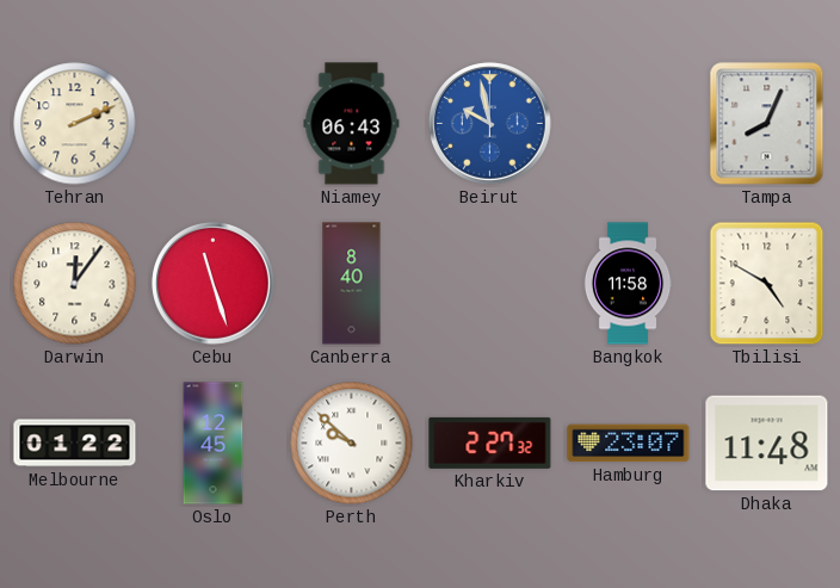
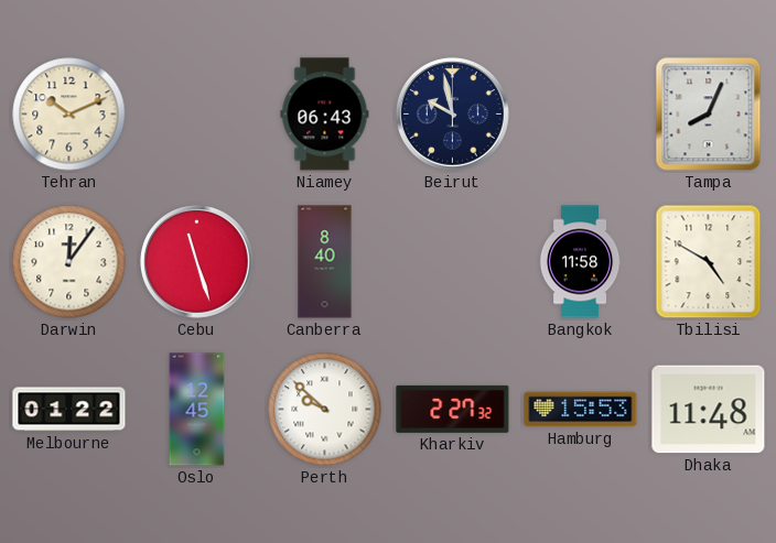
Tehran: 2:11 -> 10:11
Beirut dial: blue -> navy
Hamburg: 23:07 -> 15:53
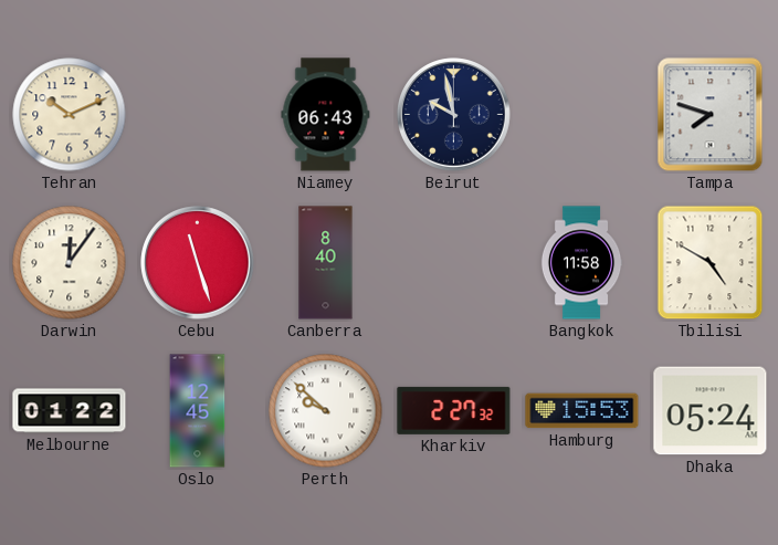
Tampa: 8:04 -> 7:48
Dhaka: 11:48 -> 05:24
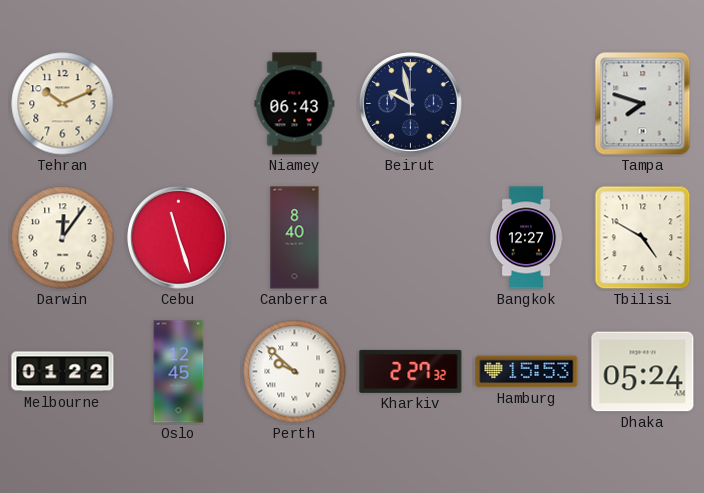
Bangkok: 11:58 -> 12:27
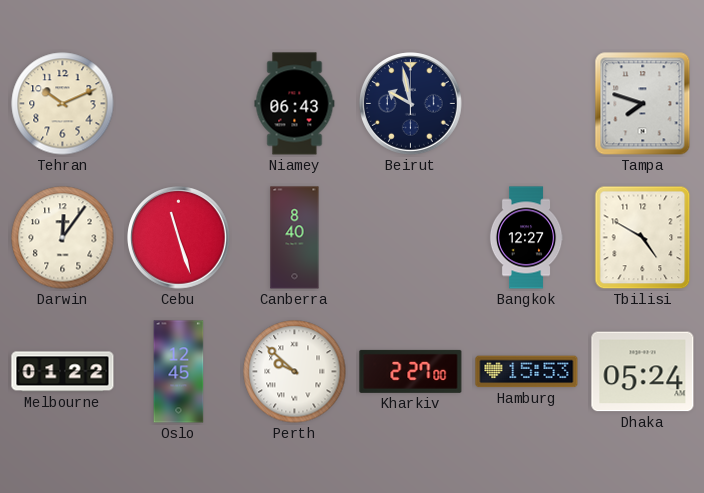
Kharkiv: 2:27:32 -> 2:27:00
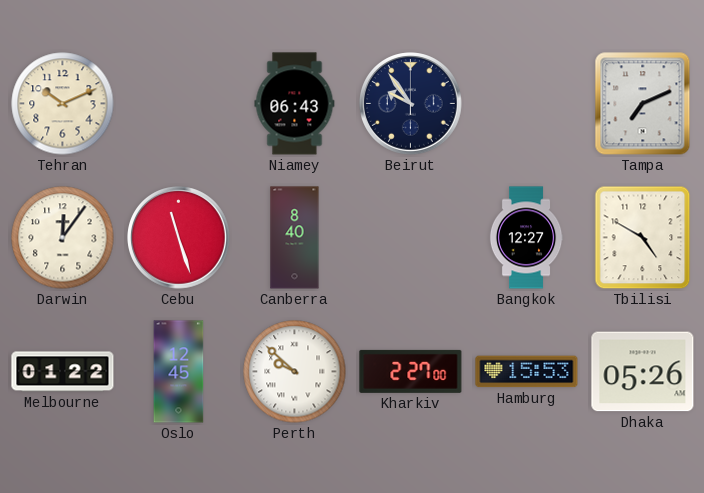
Beirut: 9:58 -> 9:54
Tampa: 7:48 -> 7:11
Dhaka: 05:24 -> 05:26
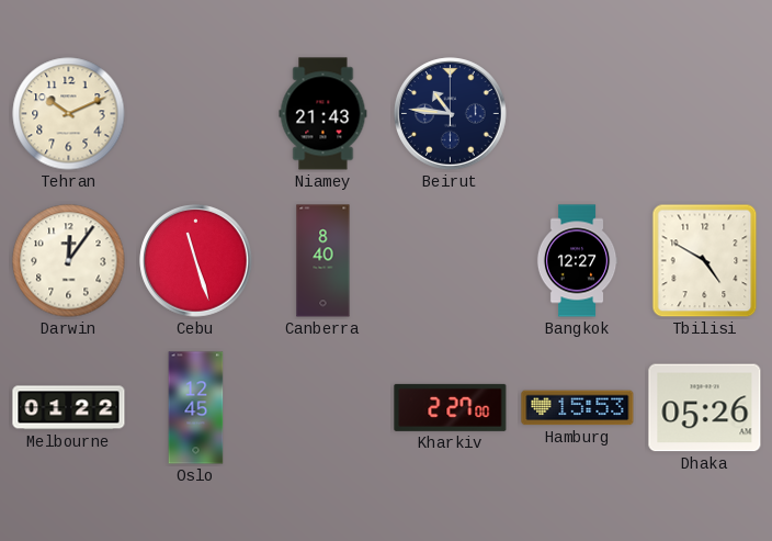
Niamey: 06:43 -> 21:43
Beirut: 9:54 -> 10:46
Tampa: 7:11 -> none
Perth: 9:52 -> none
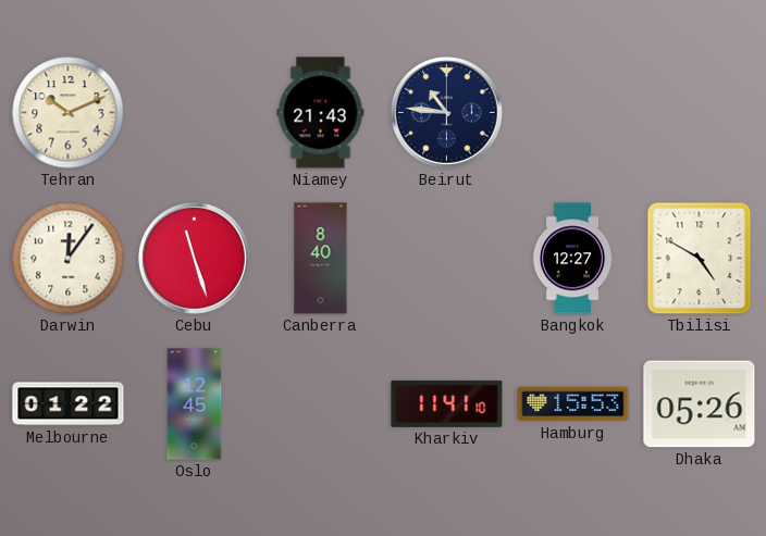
Kharkiv: 2:27 -> 11:41
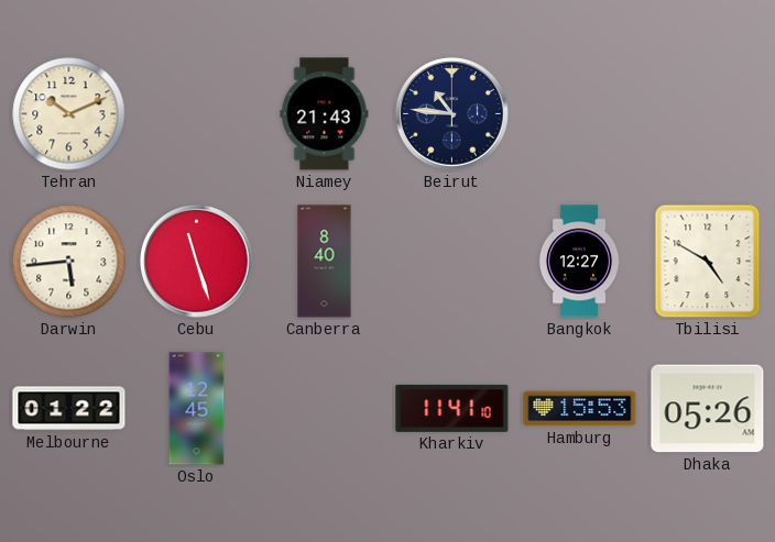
Darwin: 12:06 -> 5:44
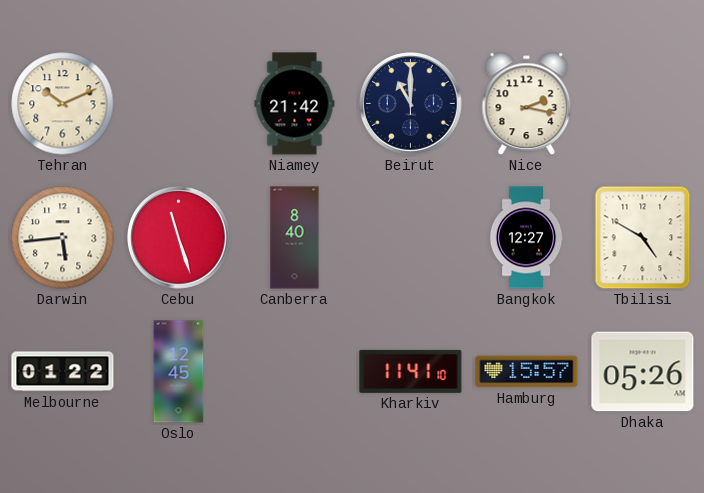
Niamey: 21:43 -> 21:42
Beirut: 10:46 -> 11:00
Nice: none -> 2:17
Hamburg: 15:53 -> 15:57
